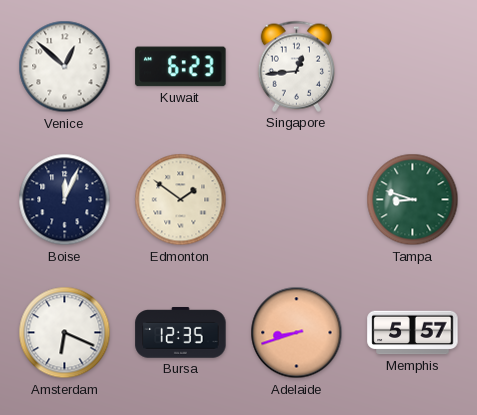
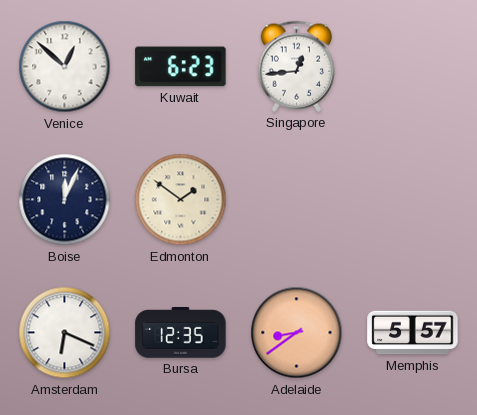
Tampa: 8:48 -> none
Adelaide: 8:42 -> 8:39
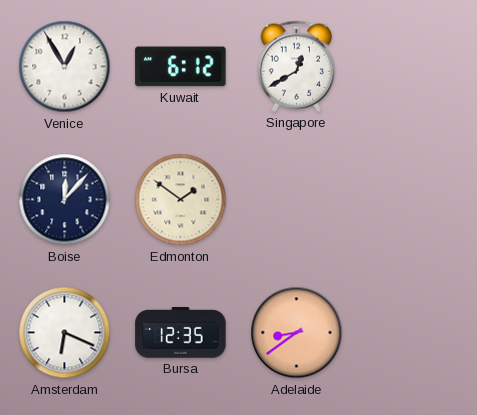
Venice: 12:52 -> 12:55
Kuwait: 6:23 -> 6:12
Singapore: 12:44 -> 12:40
Boise: 12:04 -> 12:07
Memphis: 5:57 -> none
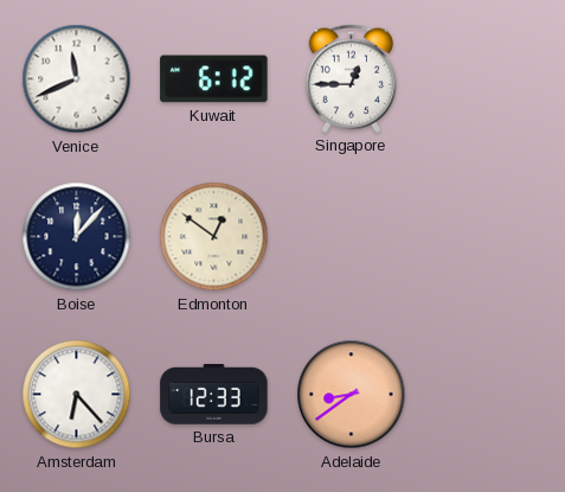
Venice: 12:55 -> 11:41
Singapore: 12:40 -> 12:45
Edmonton: 1:51 -> 12:51
Amsterdam: 6:19 -> 6:23
Bursa: 12:35 -> 12:33
